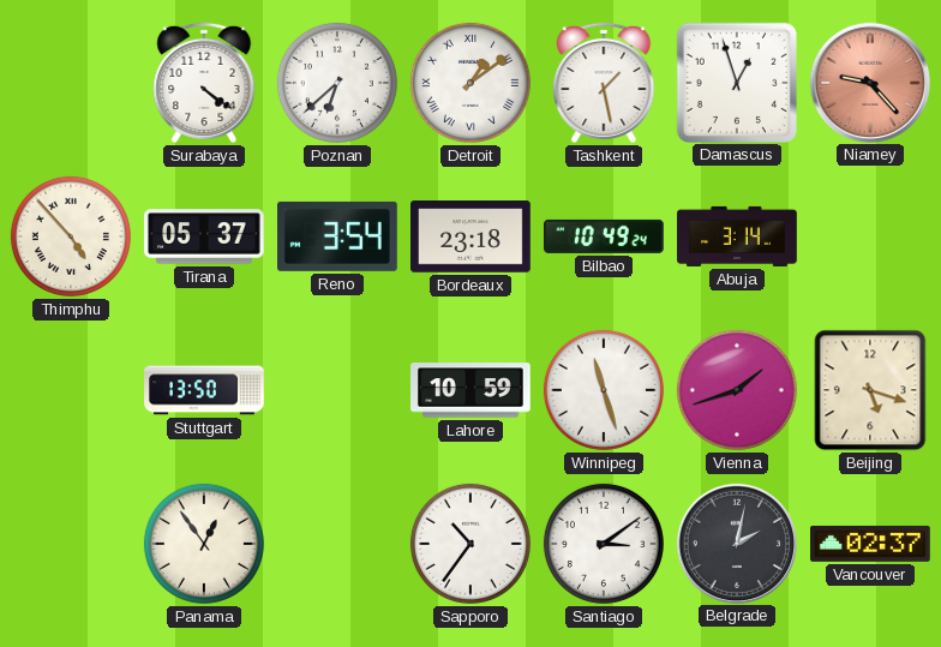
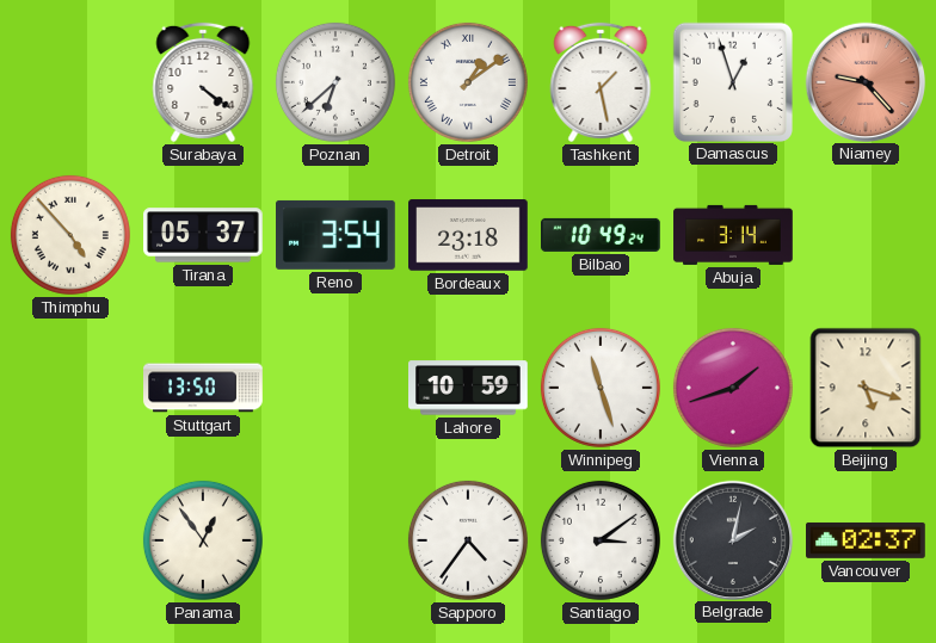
Sapporo: 10:36 -> 4:36
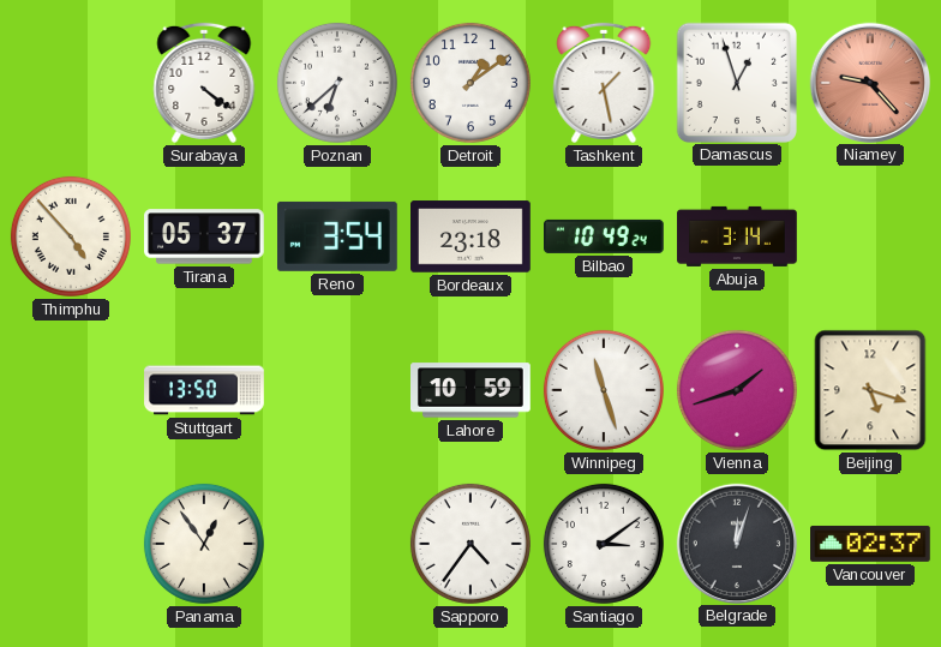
Detroit numerals: Roman -> Arabic
Belgrade: 2:02 -> 12:03
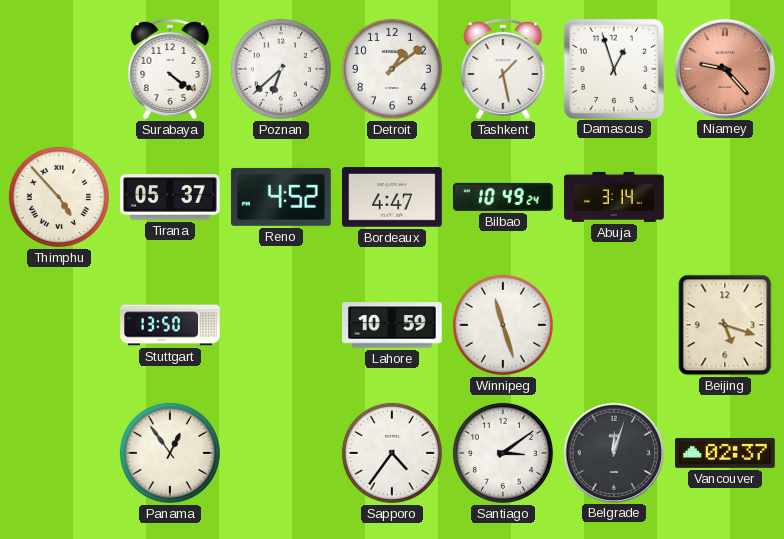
Reno: 3:54 -> 4:52
Bordeaux: 23:18 -> 4:47
Vienna: 1:42 -> none
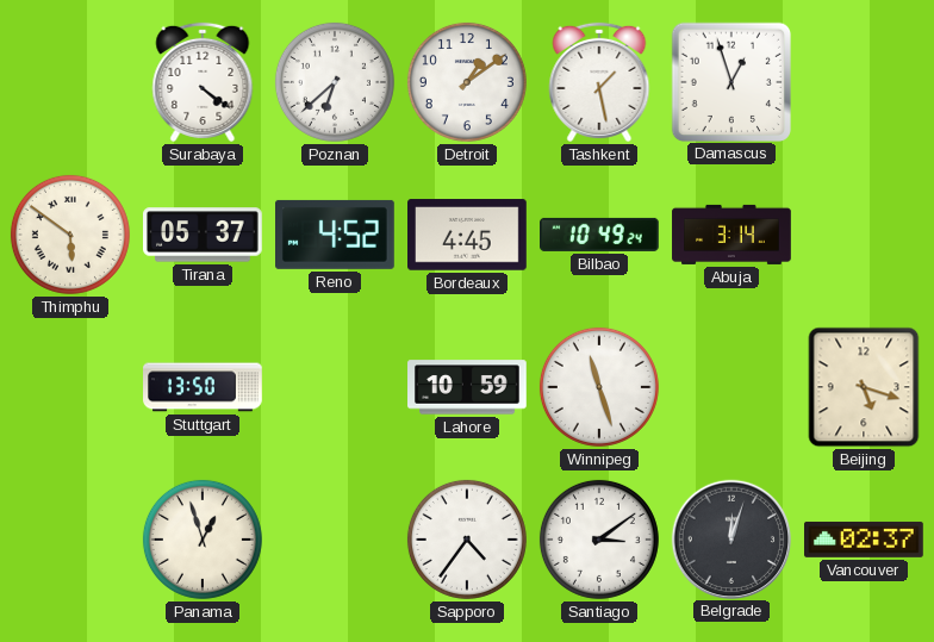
Niamey: 9:23 -> none
Thimphu: 4:53 -> 5:51
Bordeaux: 4:47 -> 4:45
Panama: 12:54 -> 12:57
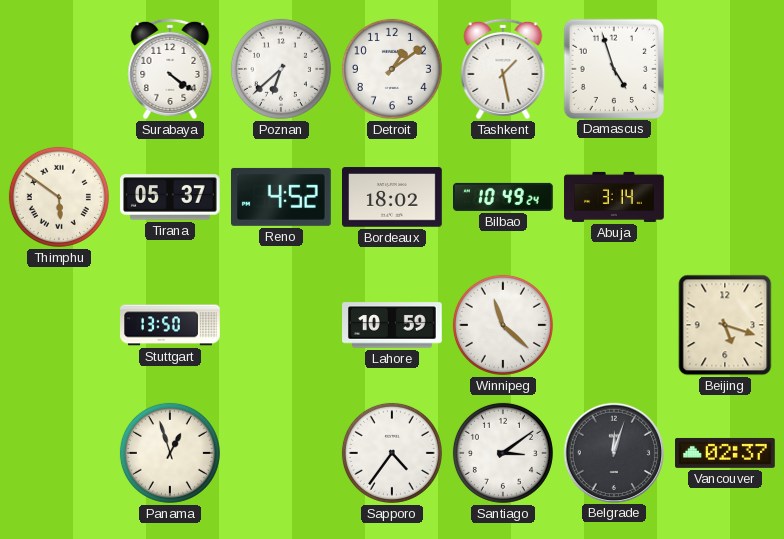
Damascus: 12:57 -> 4:57
Bordeaux: 4:45 -> 18:02
Winnipeg: 11:27 -> 11:22
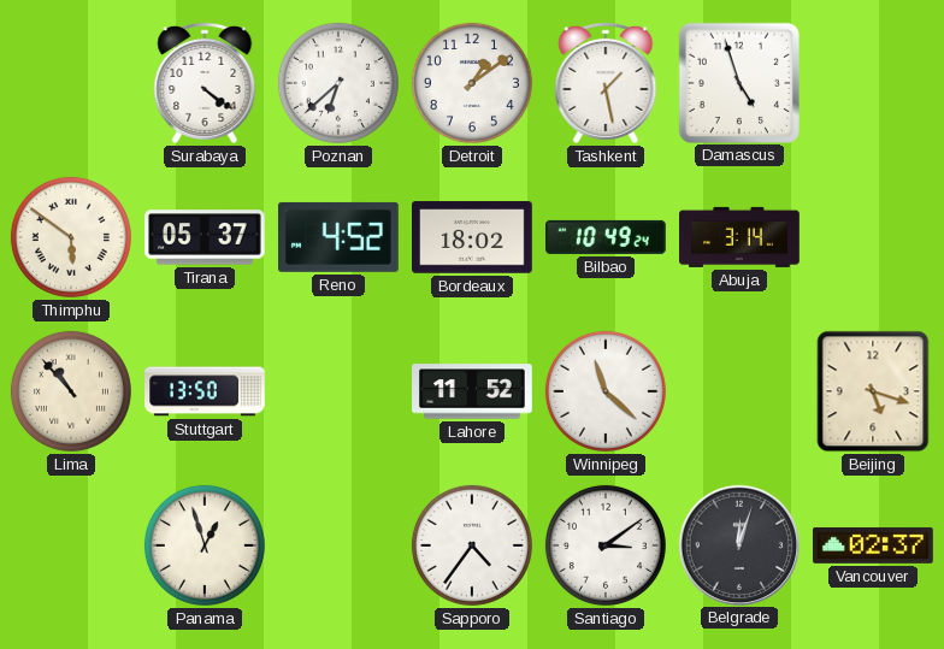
Lima: none -> 10:53
Lahore: 10:59 -> 11:52
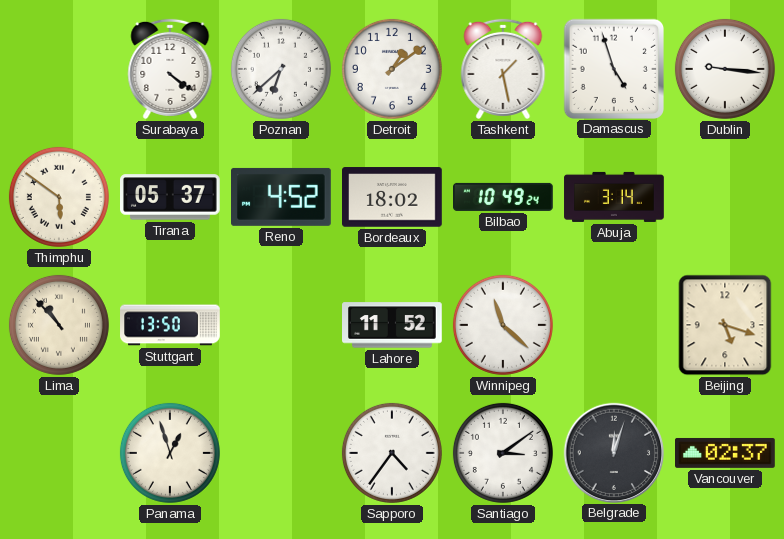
Dublin: none -> 9:16
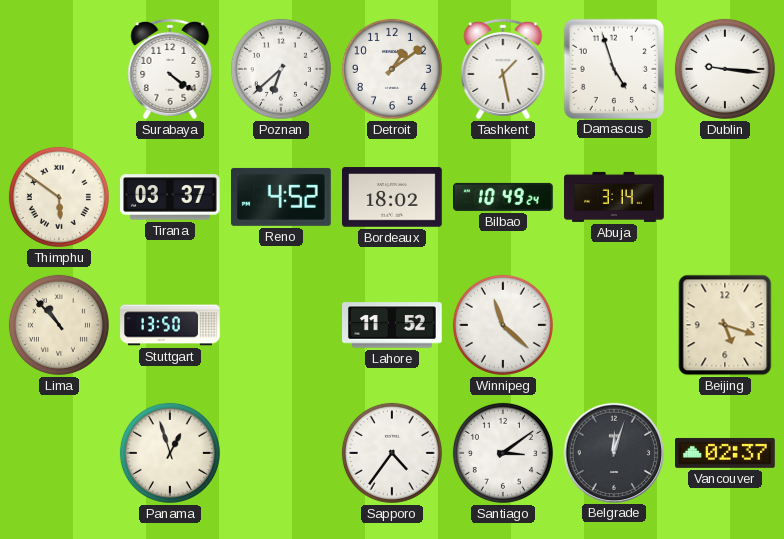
Tirana: 05:37 -> 03:37
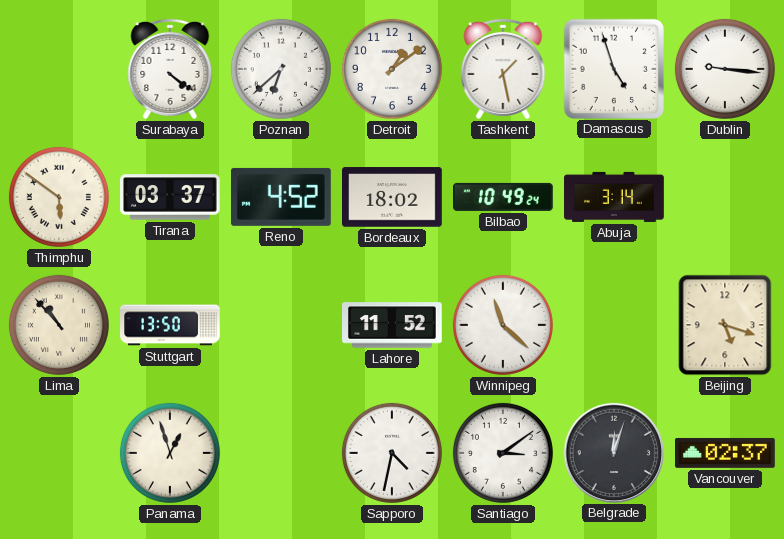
Sapporo: 4:36 -> 4:32
